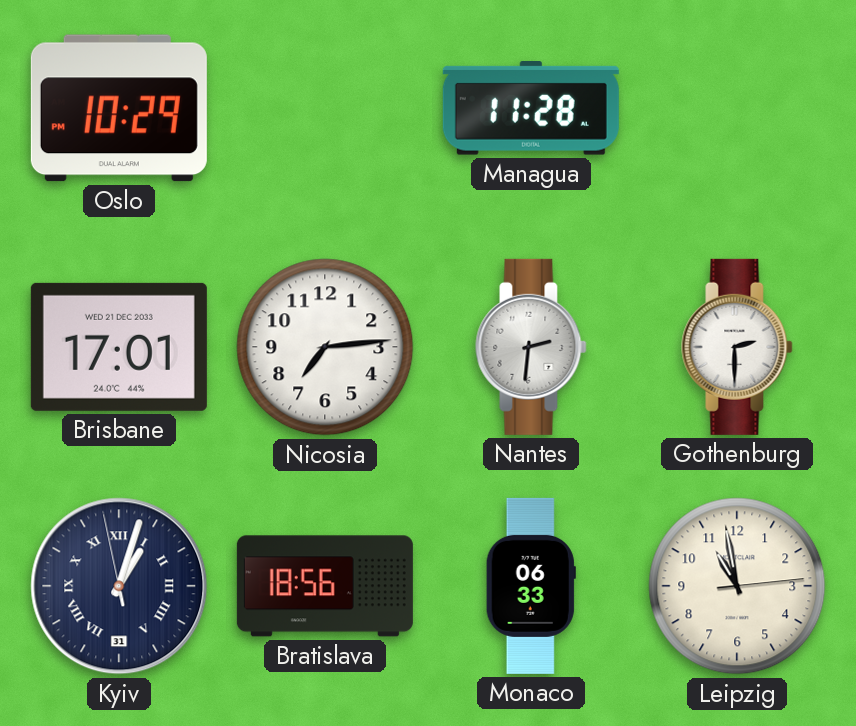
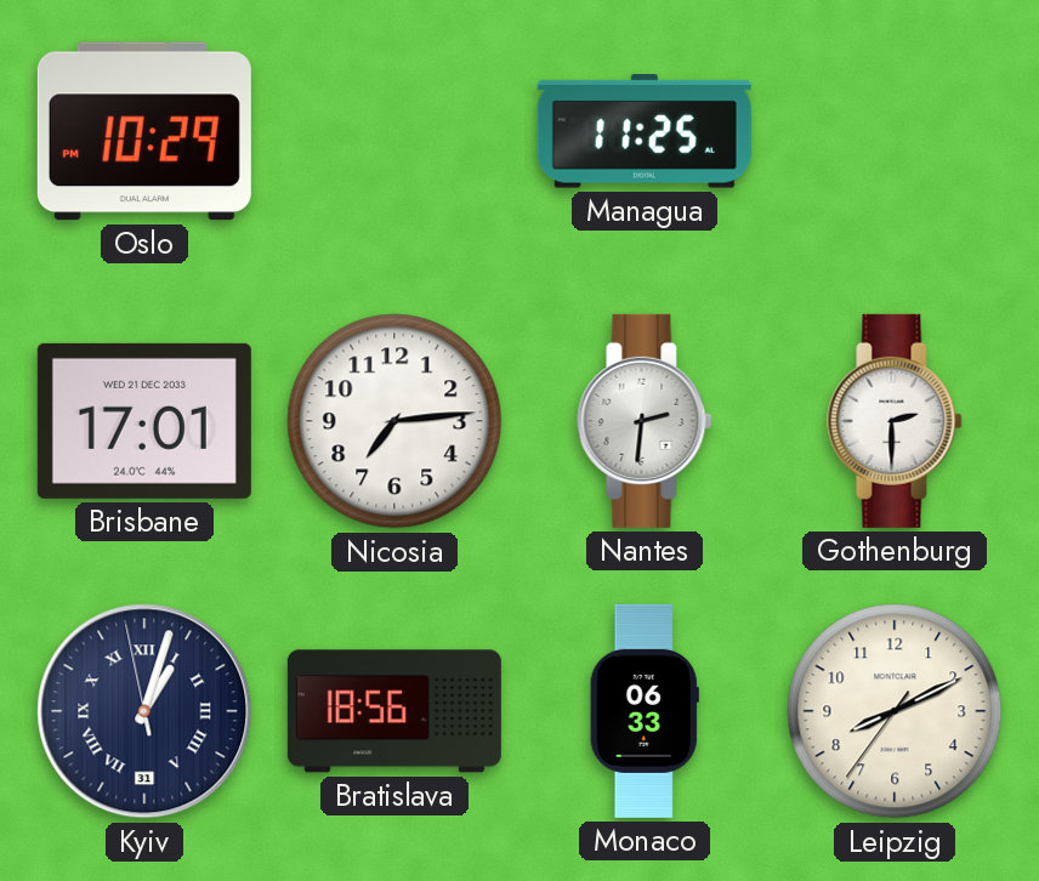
Managua: 11:28 -> 11:25
Leipzig: 10:58 -> 8:10
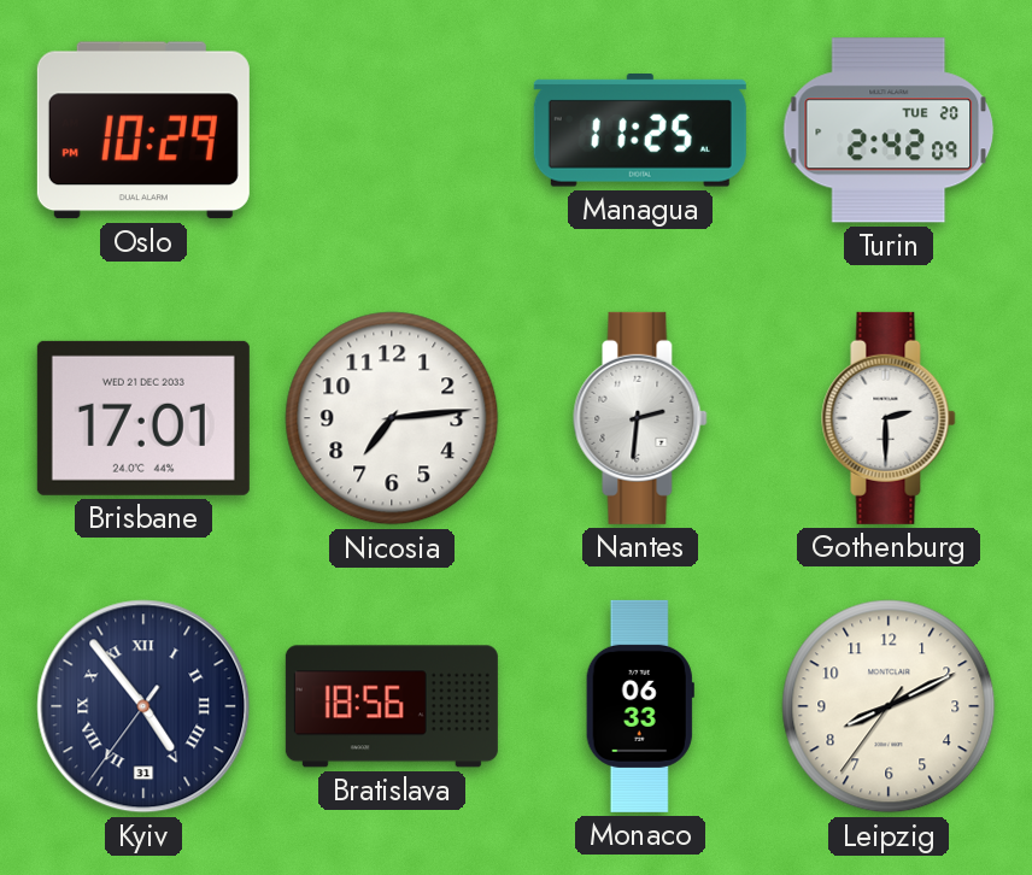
Turin: none -> 2:42
Kyiv: 1:02 -> 4:53
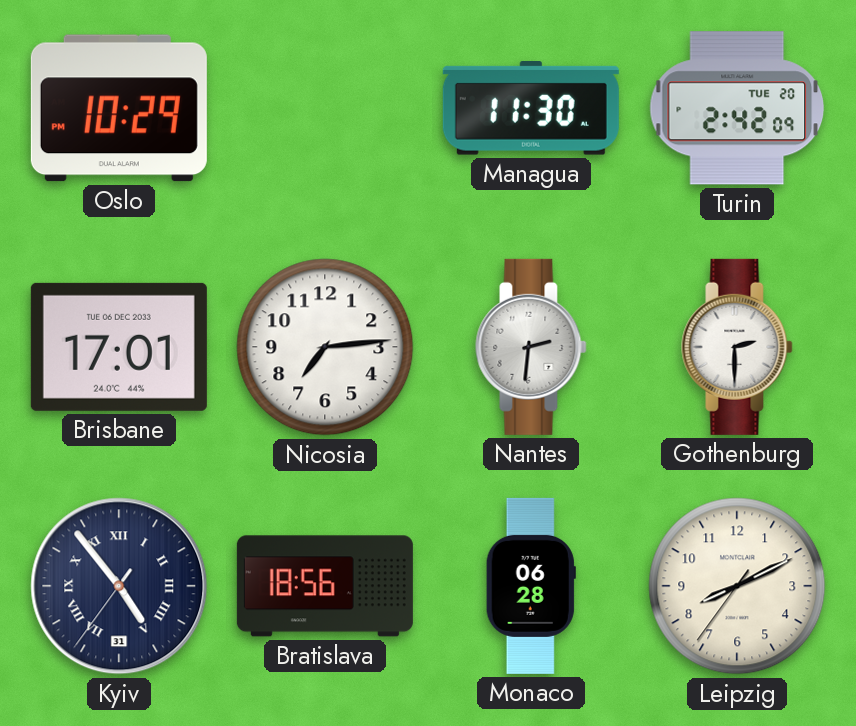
Managua: 11:25 -> 11:30
Brisbane date: WED 21 DEC 2033 -> TUE 06 DEC 2033
Monaco: 06:33 -> 06:28
